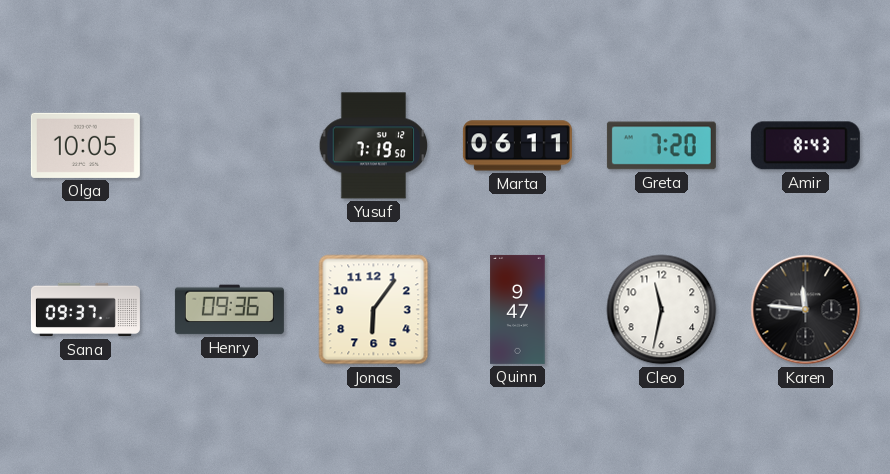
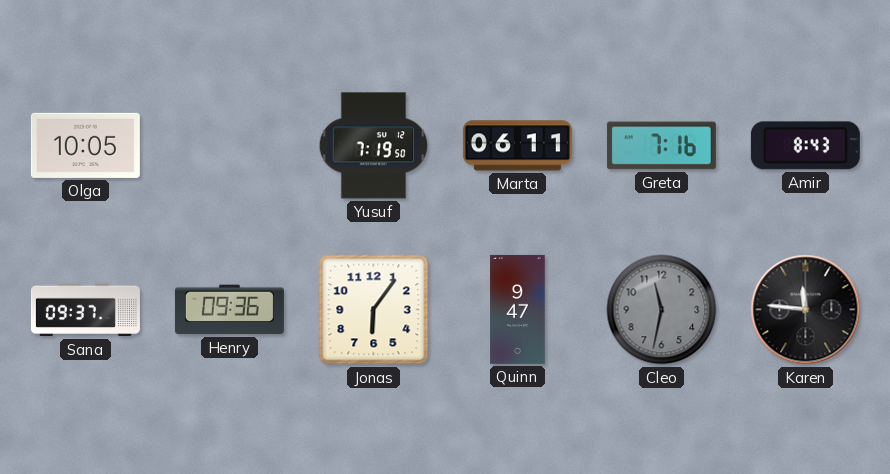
Greta: 7:20 -> 7:16
Cleo dial: white -> grey
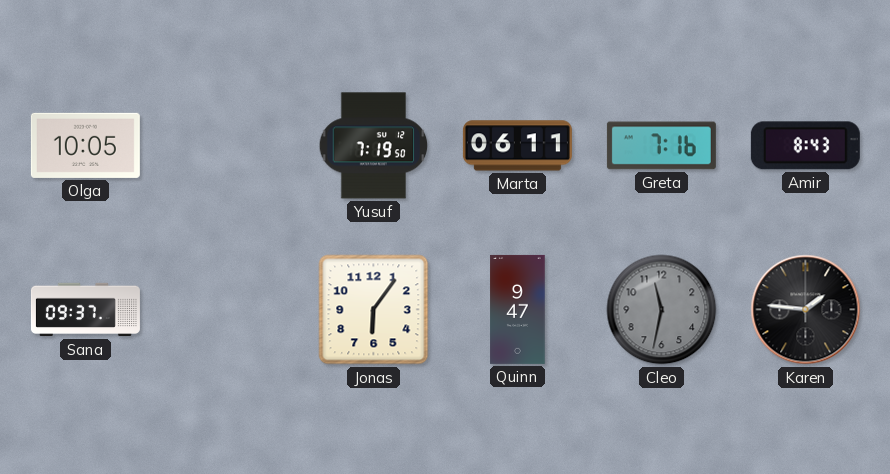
Henry: 09:36 -> none
Karen: 11:46 -> 1:46
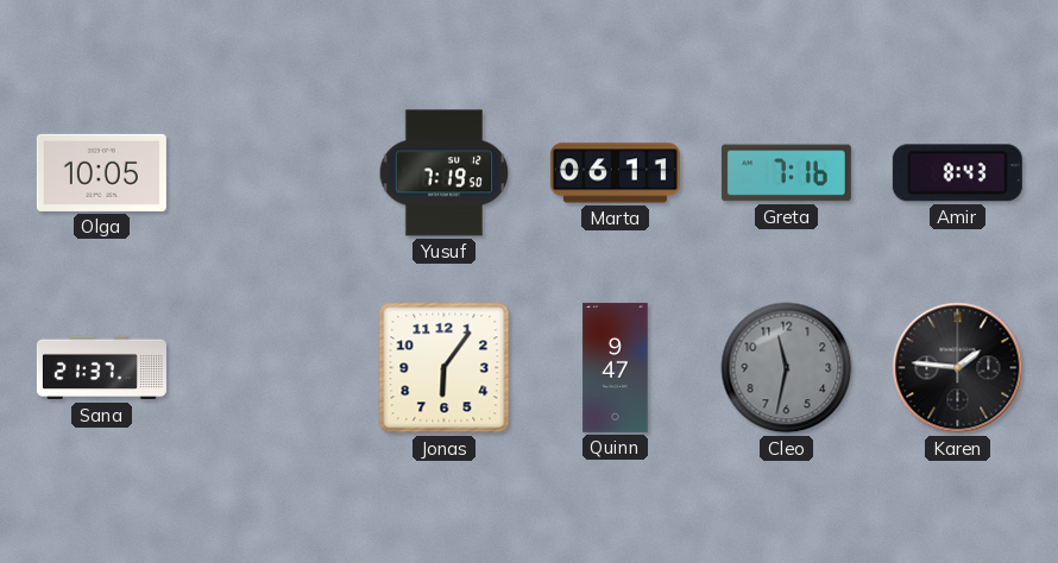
Sana: 09:37 -> 21:37
